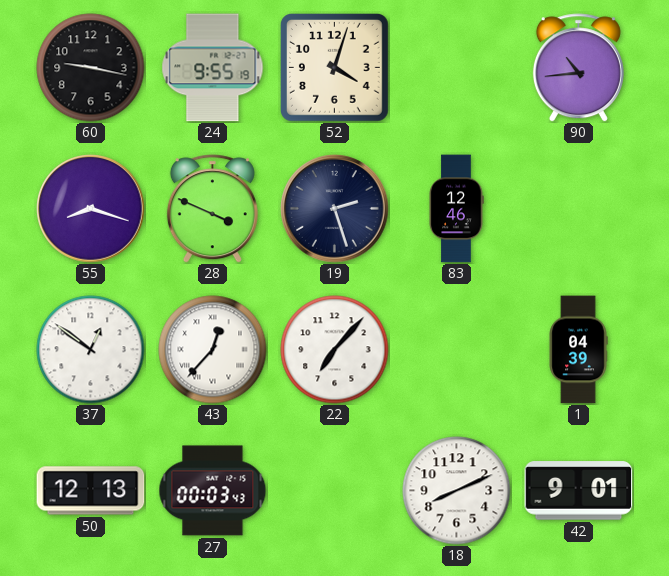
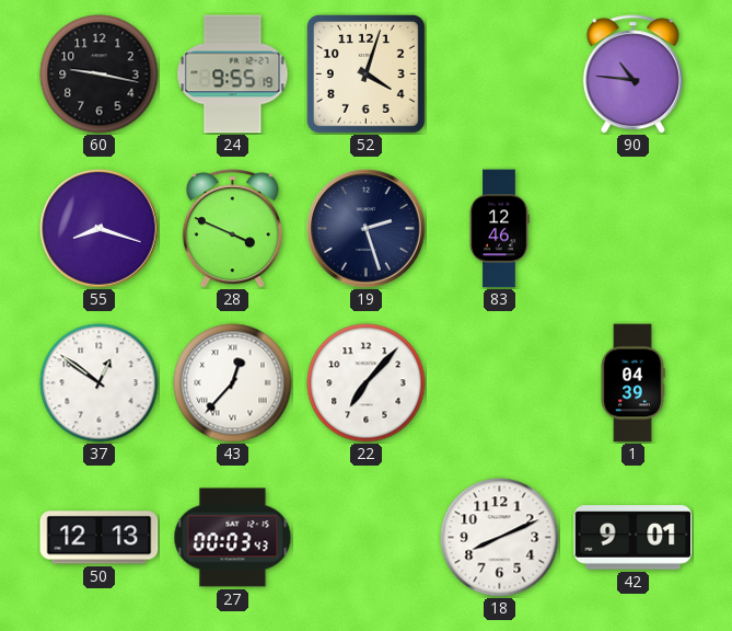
90: 10:44 -> 10:46
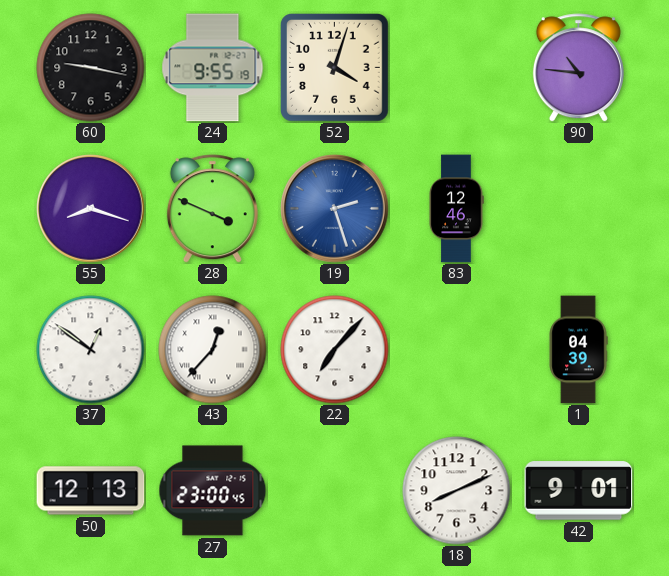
19 dial: navy -> blue
27: 00:03 -> 23:00
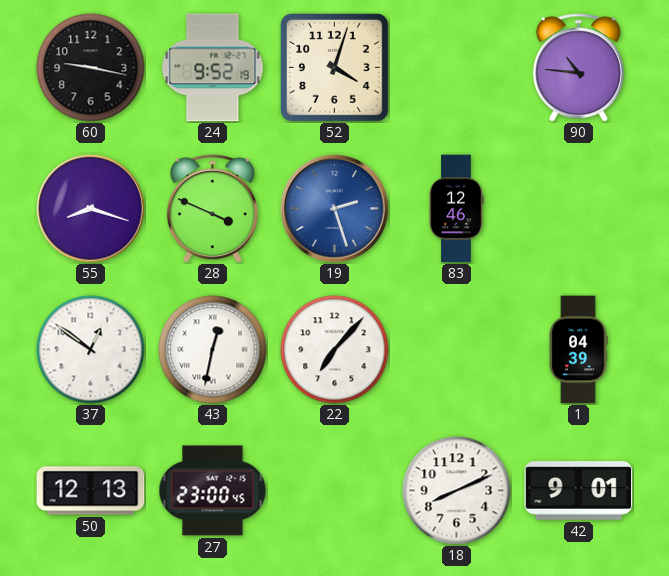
24: 9:55 -> 9:52
43: 12:37 -> 12:32
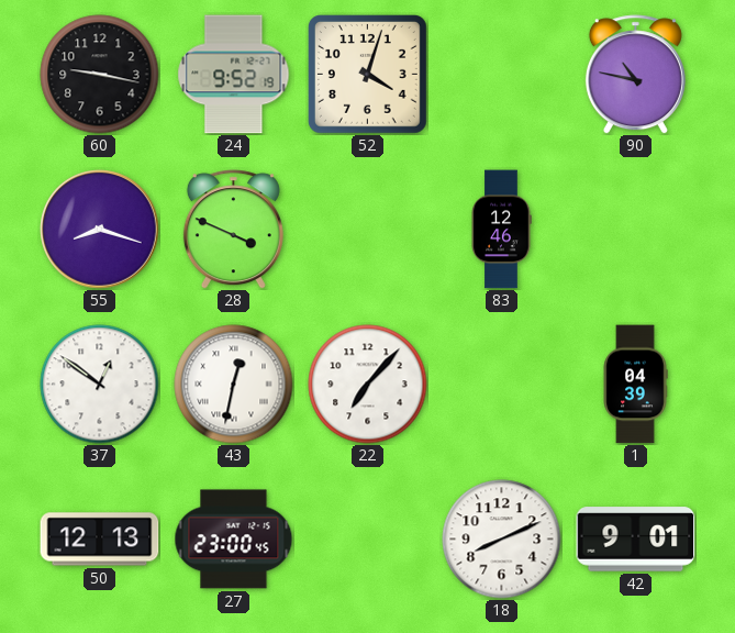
90: 10:46 -> 10:47
19: 2:27 -> none
